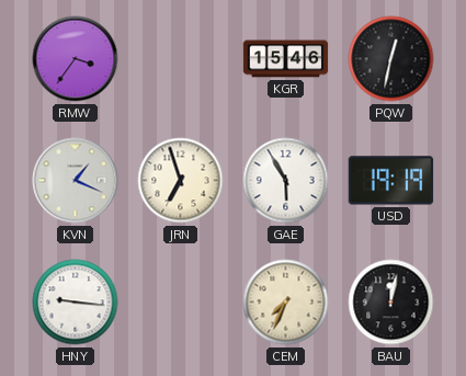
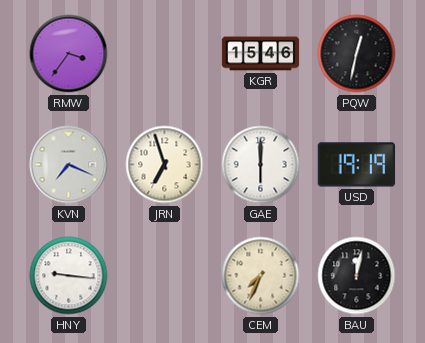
KVN: 1:19 -> 7:19
GAE: 5:55 -> 6:00
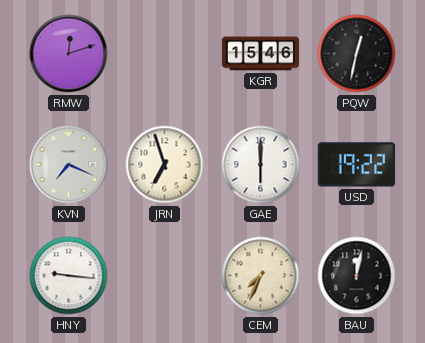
RMW: 3:36 -> 12:12
USD: 19:19 -> 19:22
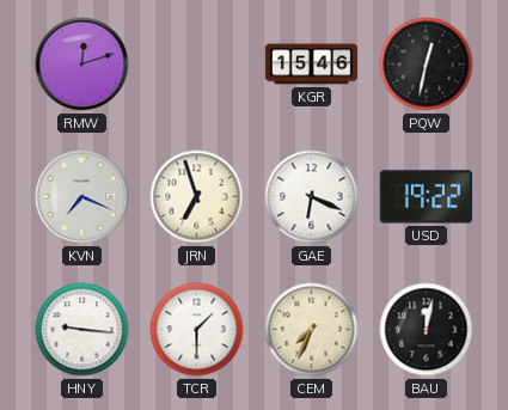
GAE: 6:00 -> 6:19
TCR: none -> 1:30
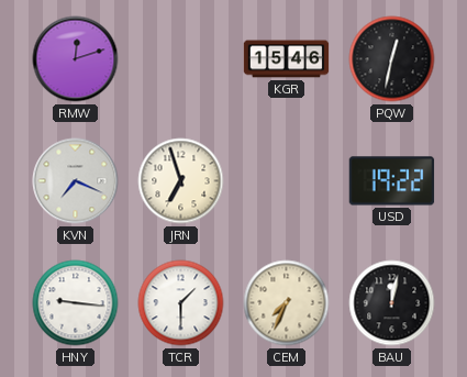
GAE: 6:19 -> none
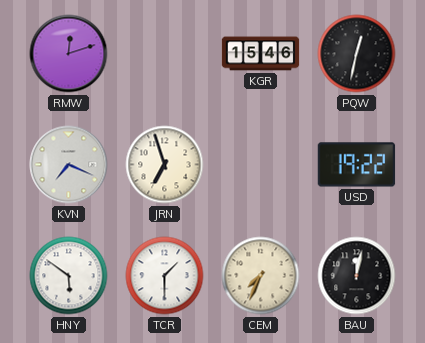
HNY: 9:16 -> 5:51
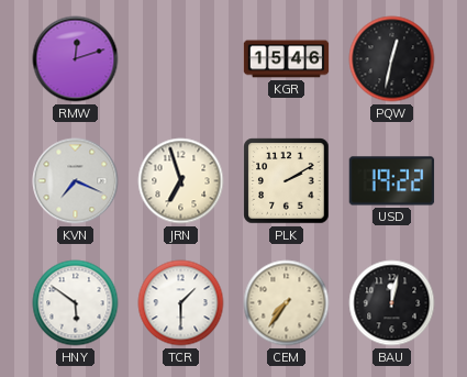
PLK: none -> 2:10
CEM: 7:34 -> 7:36
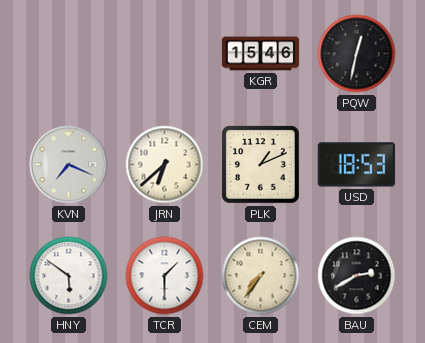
RMW: 12:12 -> none
JRN: 6:57 -> 6:38
PLK: 2:10 -> 1:11
USD: 19:22 -> 18:53
BAU: 12:02 -> 2:40
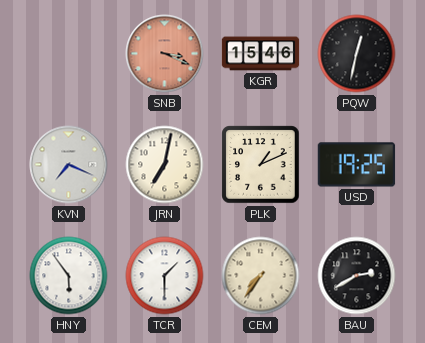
SNB: none -> 3:19
JRN: 6:38 -> 7:02
USD: 18:53 -> 19:25
HNY: 5:51 -> 5:54
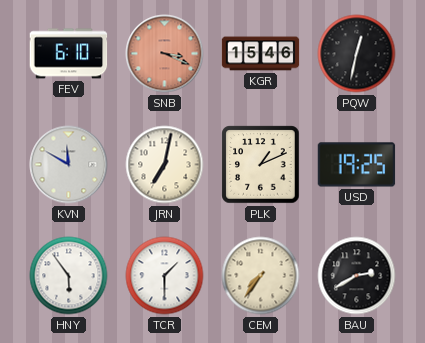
FEV: none -> 6:10
KVN: 7:19 -> 11:50
